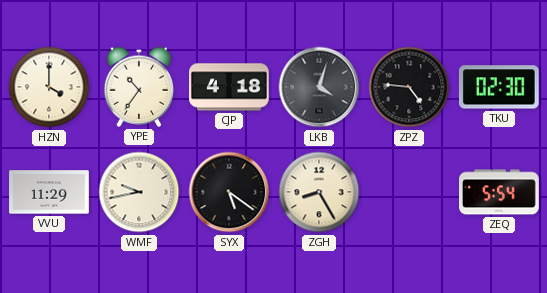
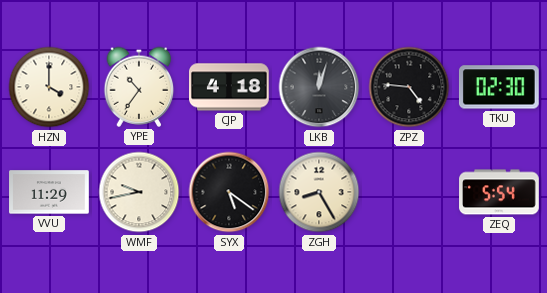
LKB: 4:03 -> 12:03
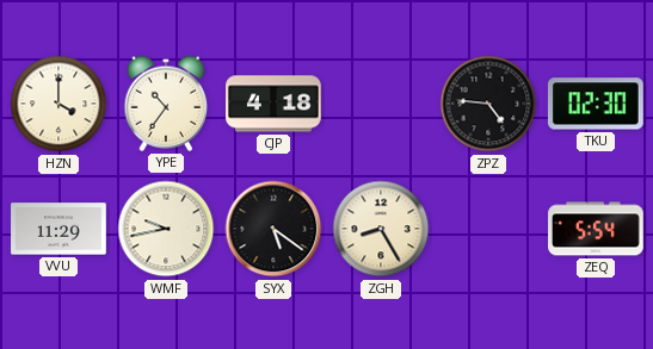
LKB: 12:03 -> none
